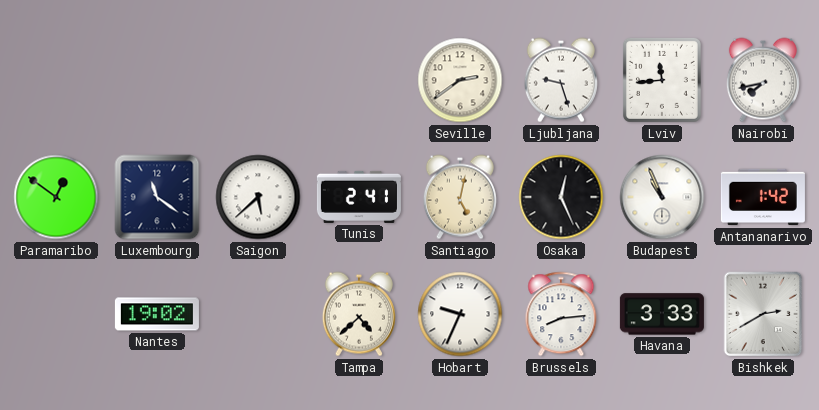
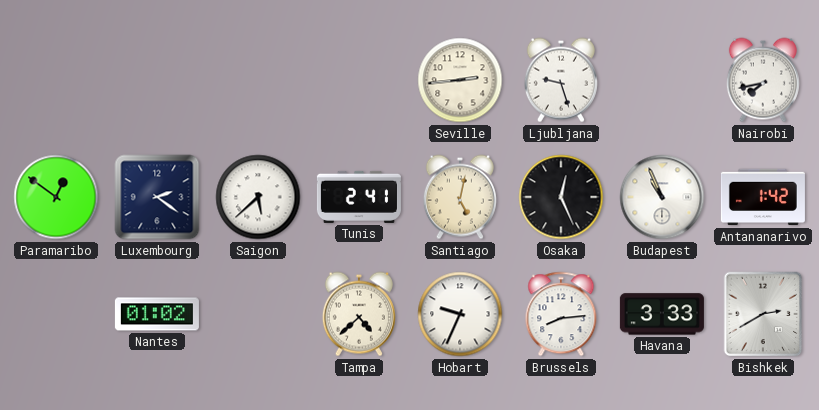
Seville: 2:39 -> 2:44
Lviv: 11:44 -> none
Luxembourg: 11:21 -> 2:21
Nantes: 19:02 -> 01:02
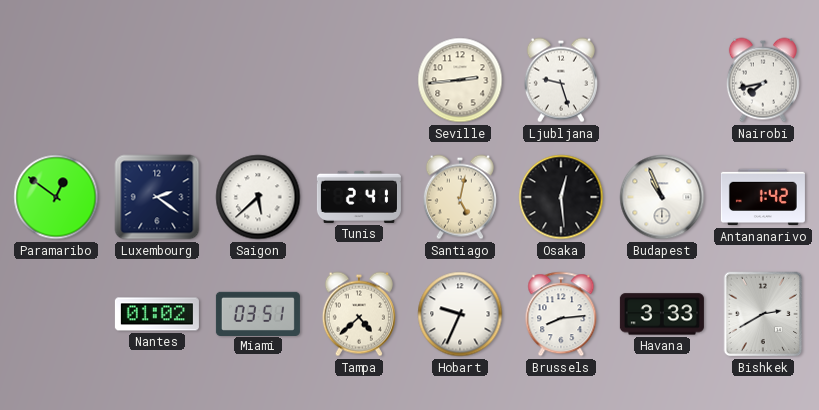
Osaka: 12:26 -> 12:29
Miami: none -> 03:51
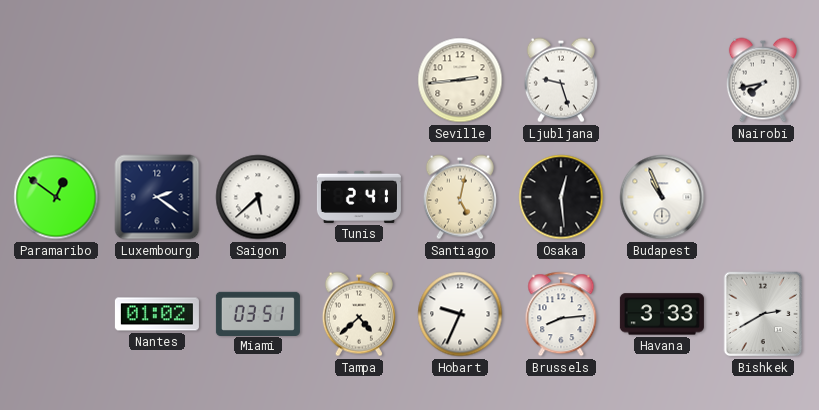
Antananarivo: 1:42 -> none
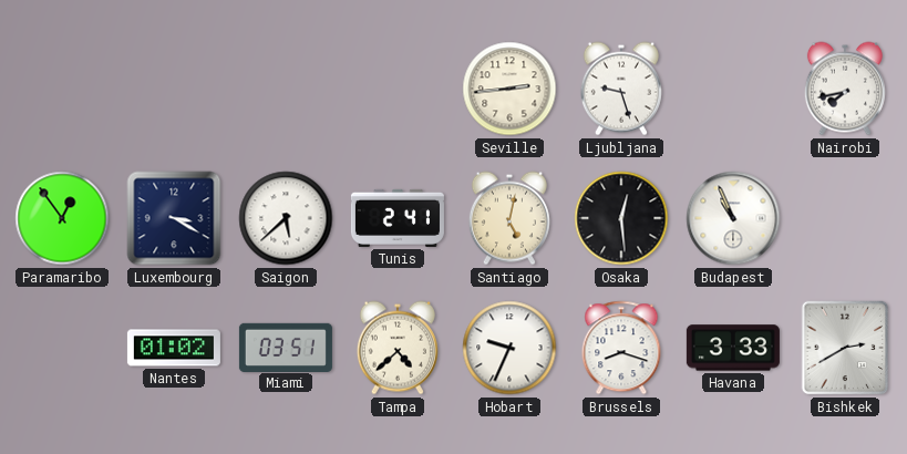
Paramaribo: 12:51 -> 12:54
Luxembourg: 2:21 -> 3:20
Brussels: 8:14 -> 8:18
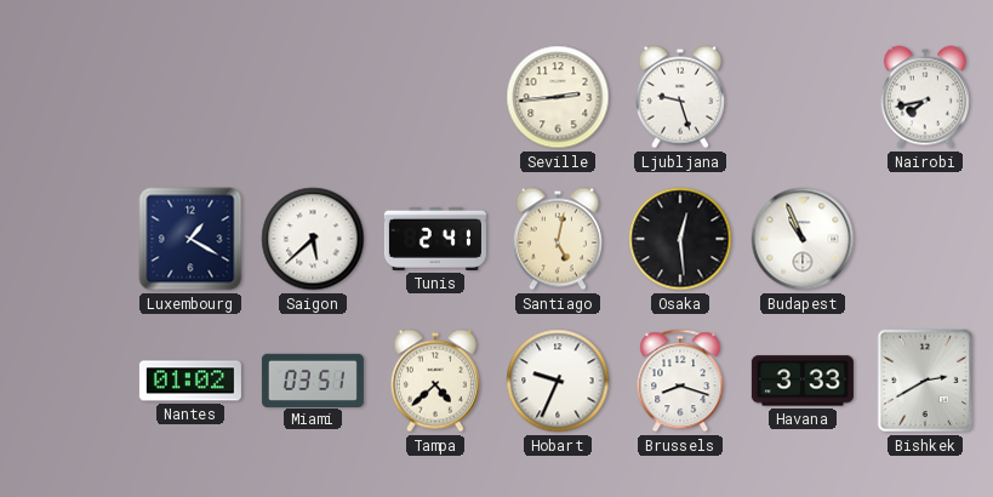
Paramaribo: 12:54 -> none
Luxembourg: 3:20 -> 1:20
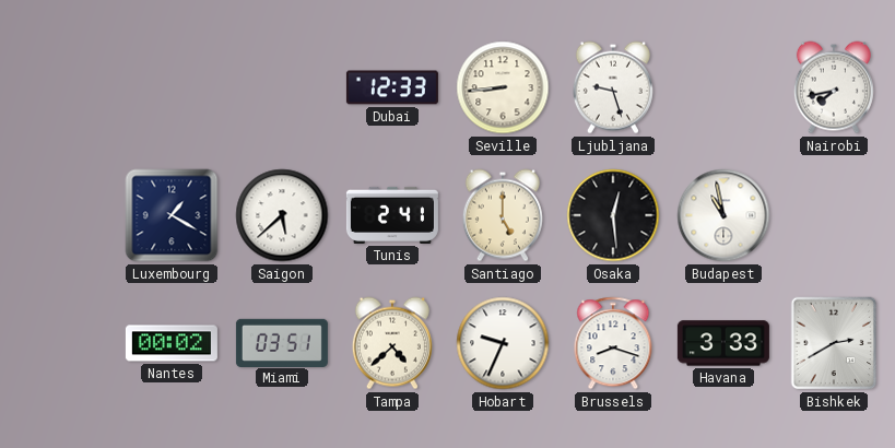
Dubai: none -> 12:33
Seville: 2:44 -> 8:44
Santiago: 5:02 -> 5:00
Budapest: 10:56 -> 10:58
Nantes: 01:02 -> 00:02
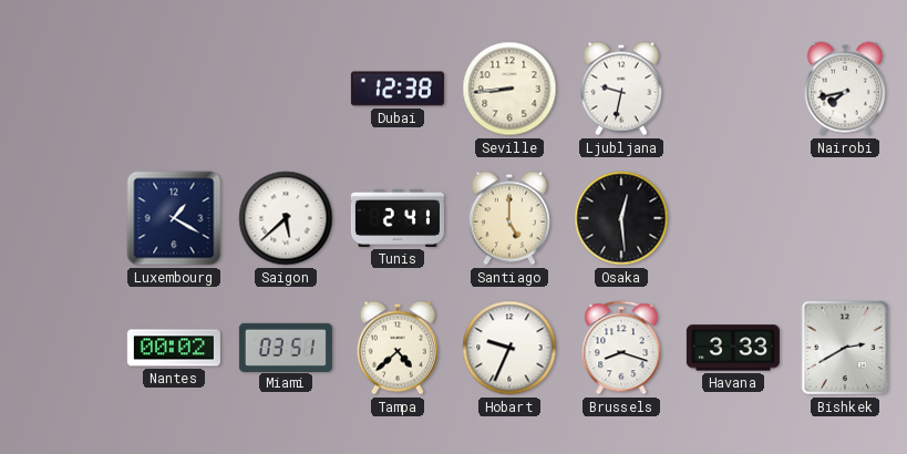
Dubai: 12:33 -> 12:38
Ljubljana: 9:27 -> 9:32
Budapest: 10:58 -> none
